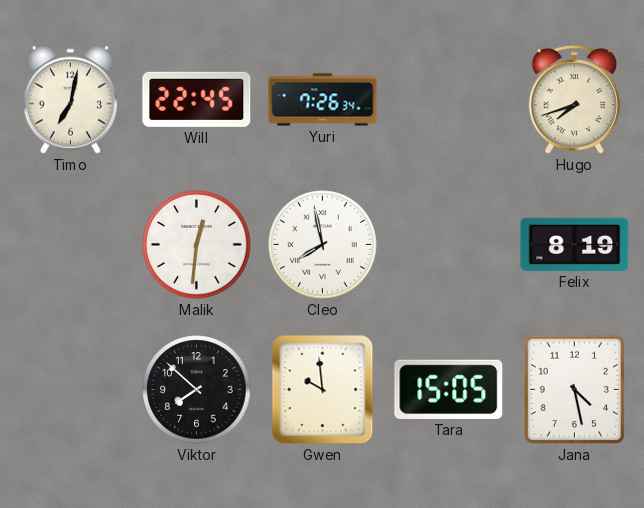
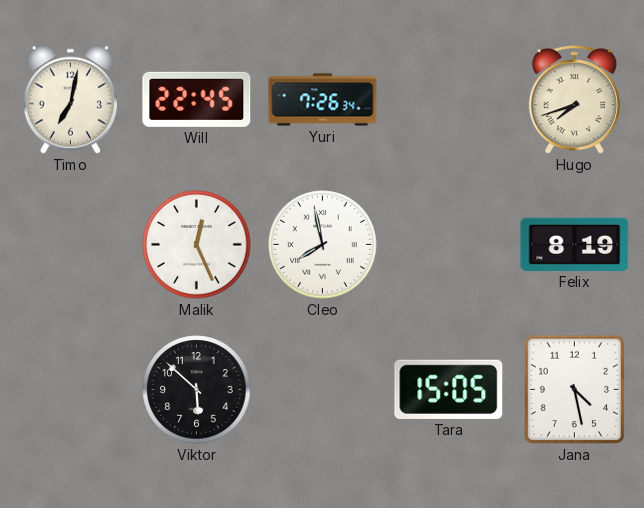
Malik: 12:31 -> 12:26
Viktor: 7:52 -> 5:52
Gwen: 9:59 -> none
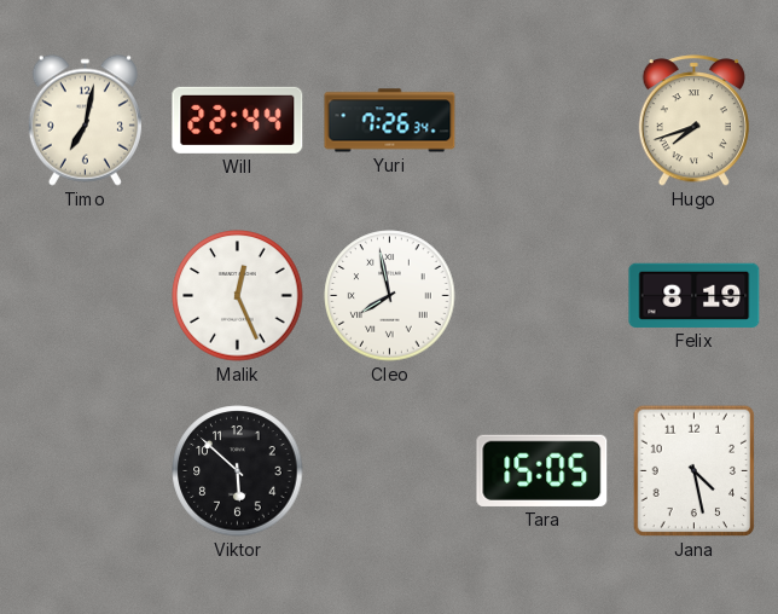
Will: 22:45 -> 22:44
